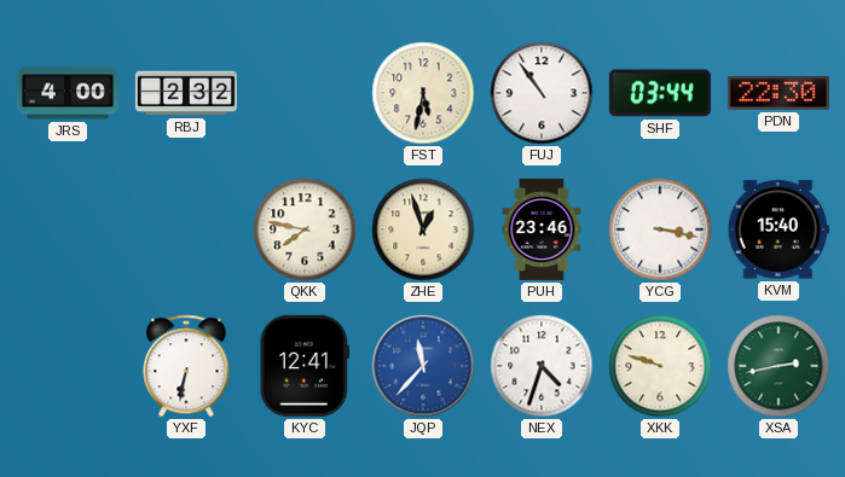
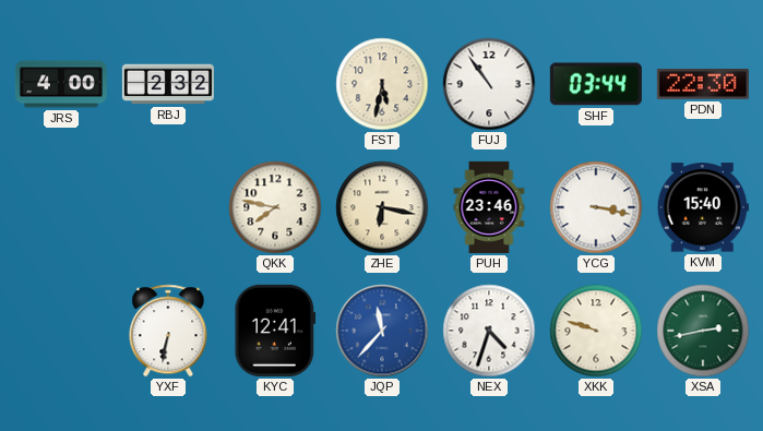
ZHE: 12:57 -> 6:17
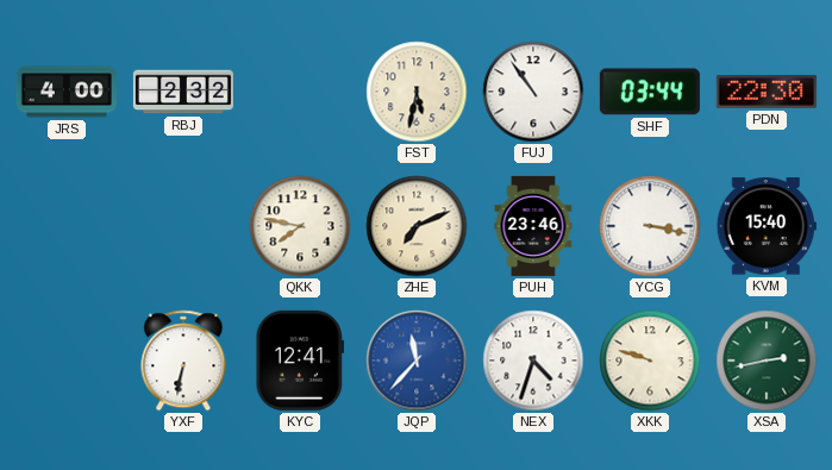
ZHE: 6:17 -> 7:11
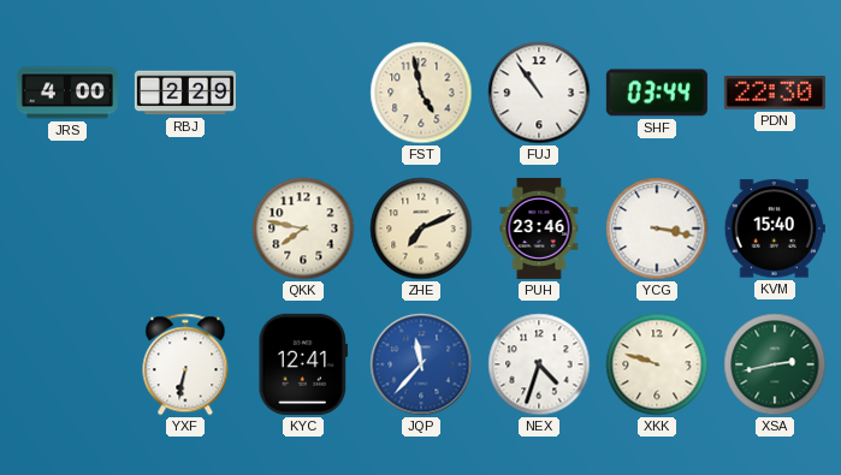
RBJ: 2:32 -> 2:29
FST: 5:32 -> 4:58
